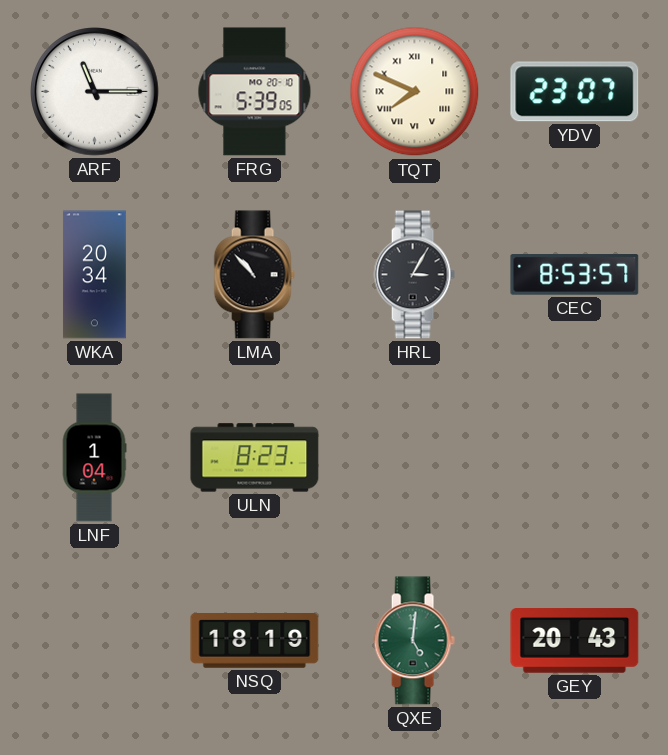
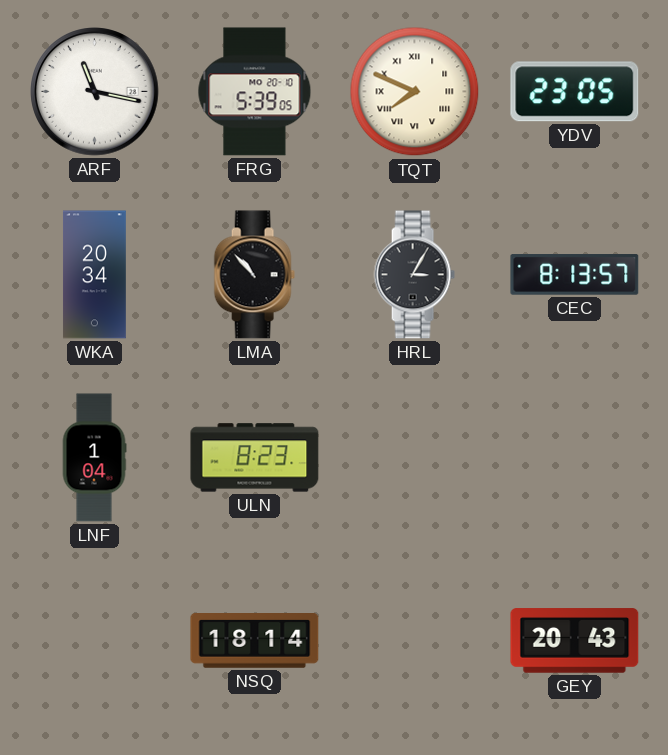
ARF: 11:15 -> 11:17
YDV: 23:07 -> 23:05
CEC: 8:53 -> 8:13
NSQ: 18:19 -> 18:14
QXE: 5:01 -> none
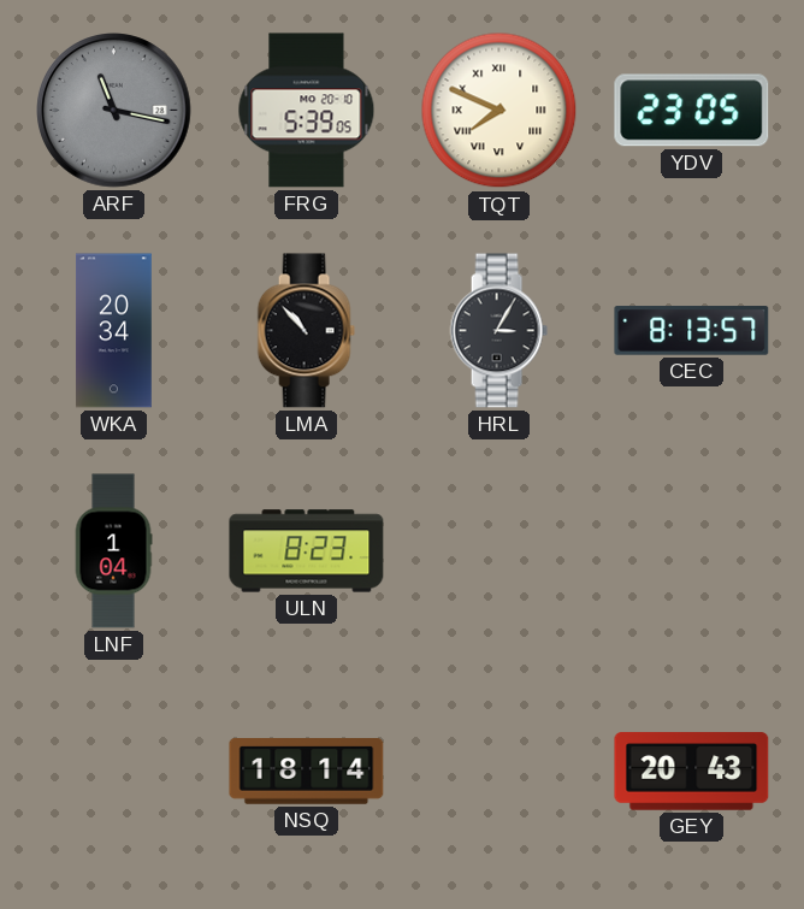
ARF dial: white -> grey
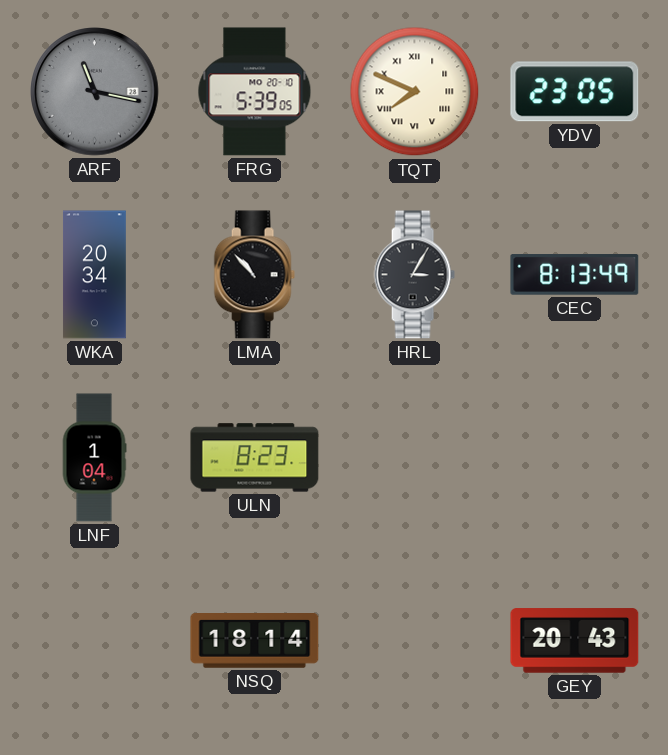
CEC: 8:13:57 -> 8:13:49
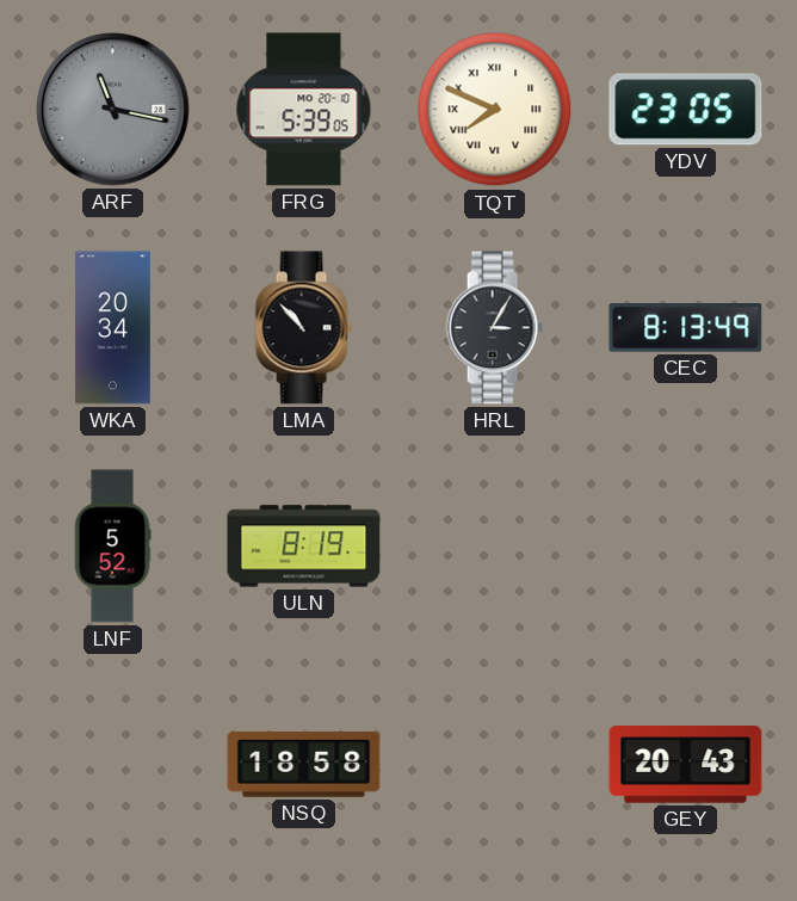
LNF: 1:04 -> 5:52
ULN: 8:23 -> 8:19
NSQ: 18:14 -> 18:58
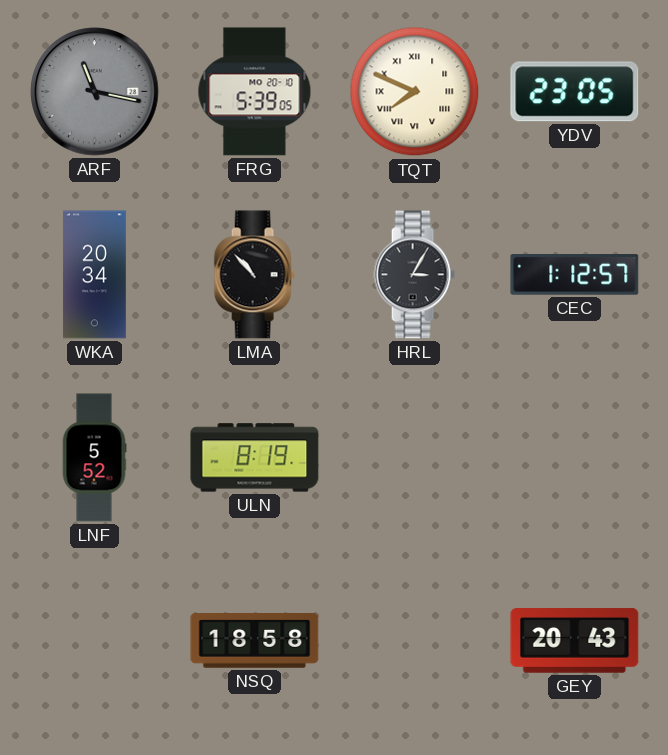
CEC: 8:13 -> 1:12
